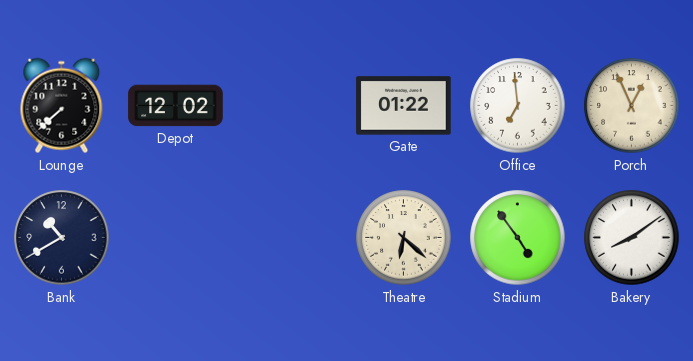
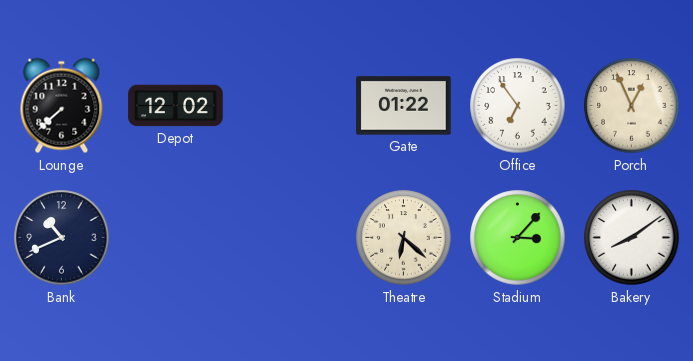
Office: 6:59 -> 6:54
Bank: 10:40 -> 10:41
Stadium: 4:54 -> 3:07
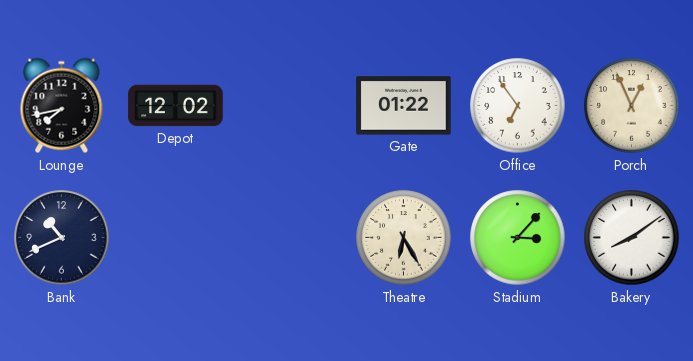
Lounge: 7:38 -> 7:43
Theatre: 6:22 -> 6:25
